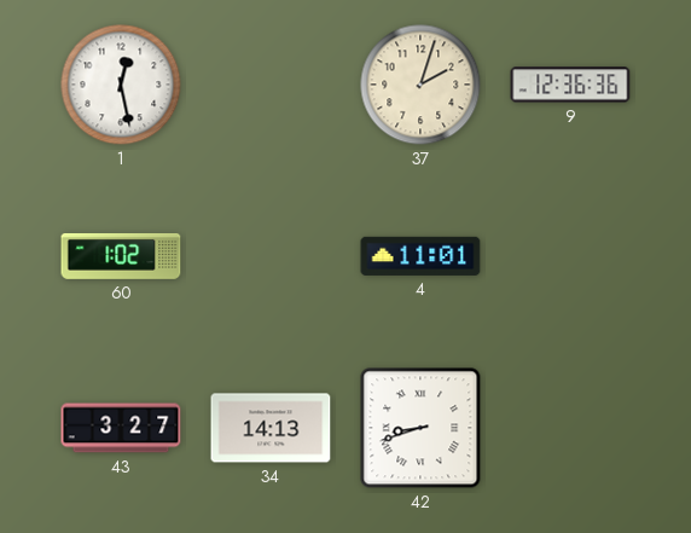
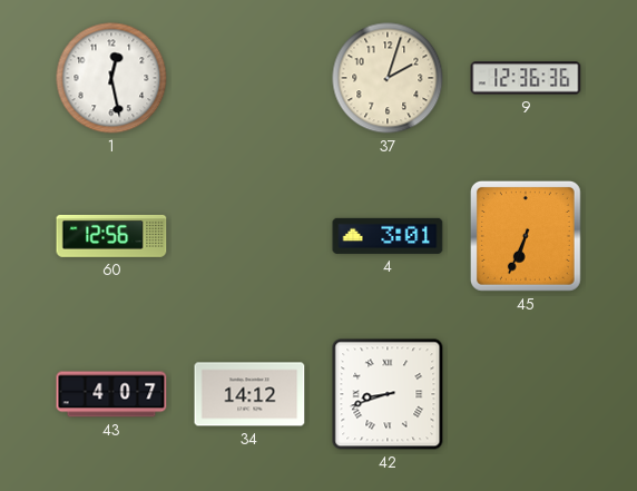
60: 1:02 -> 12:56
4: 11:01 -> 3:01
45: none -> 6:34
43: 3:27 -> 4:07
34: 14:13 -> 14:12
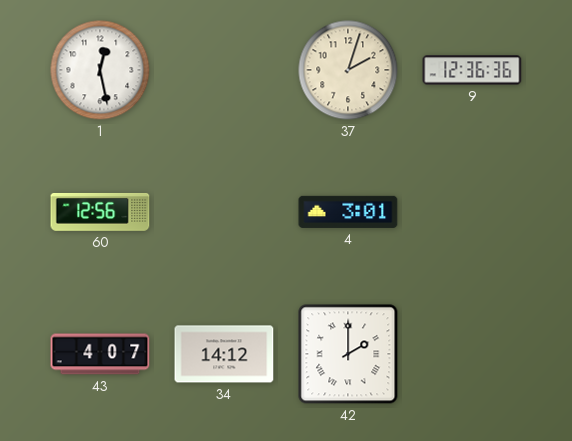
45: 6:34 -> none
42: 8:42 -> 2:00
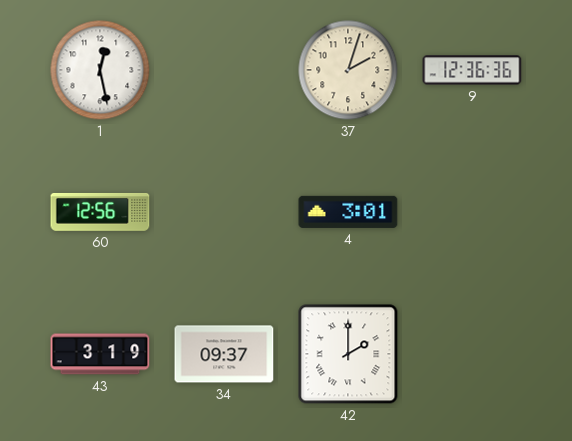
43: 4:07 -> 3:19
34: 14:12 -> 09:37
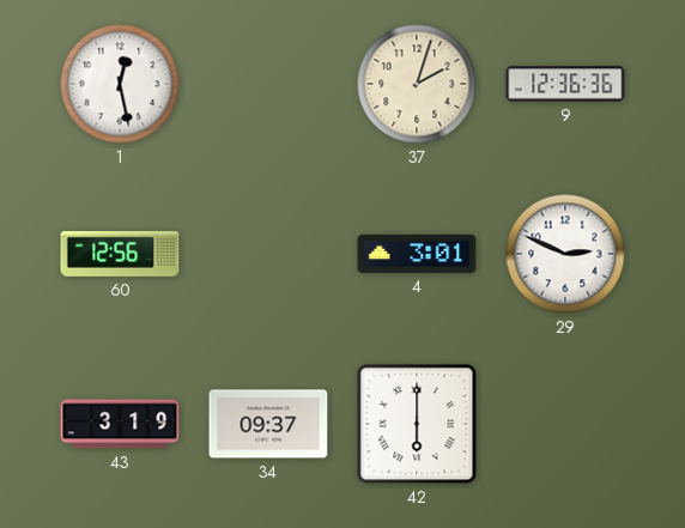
29: none -> 2:49
42: 2:00 -> 6:00
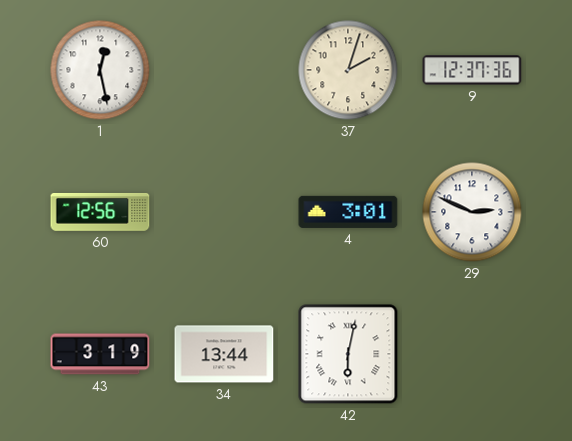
9: 12:36 -> 12:37
34: 09:37 -> 13:44
42: 6:00 -> 6:02
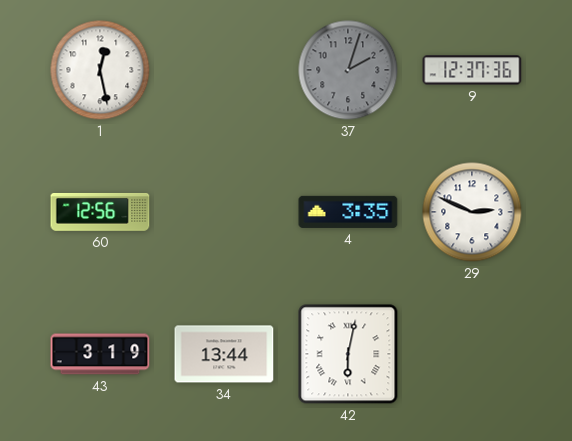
37 dial: cream -> grey
4: 3:01 -> 3:35
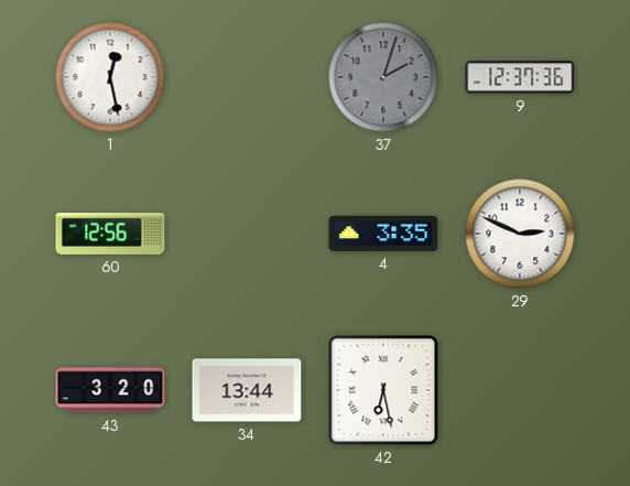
43: 3:19 -> 3:20
42: 6:02 -> 6:28
